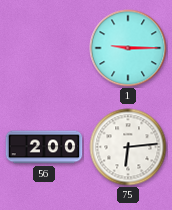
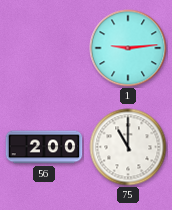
1: 9:15 -> 9:14
75: 6:14 -> 11:00
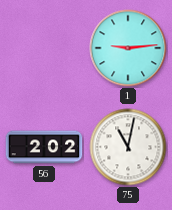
56: 2:00 -> 2:02
75: 11:00 -> 11:02
